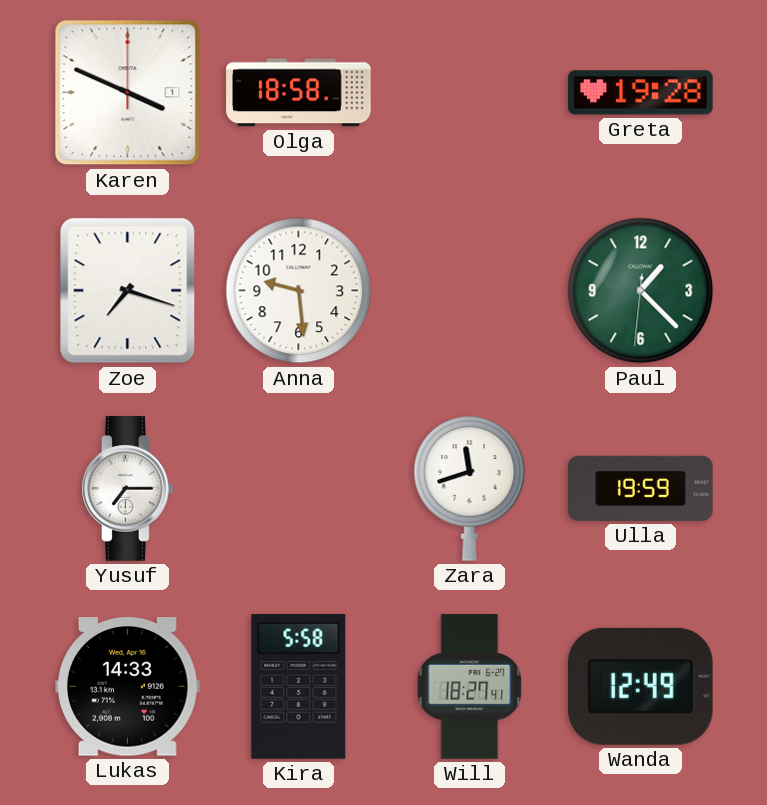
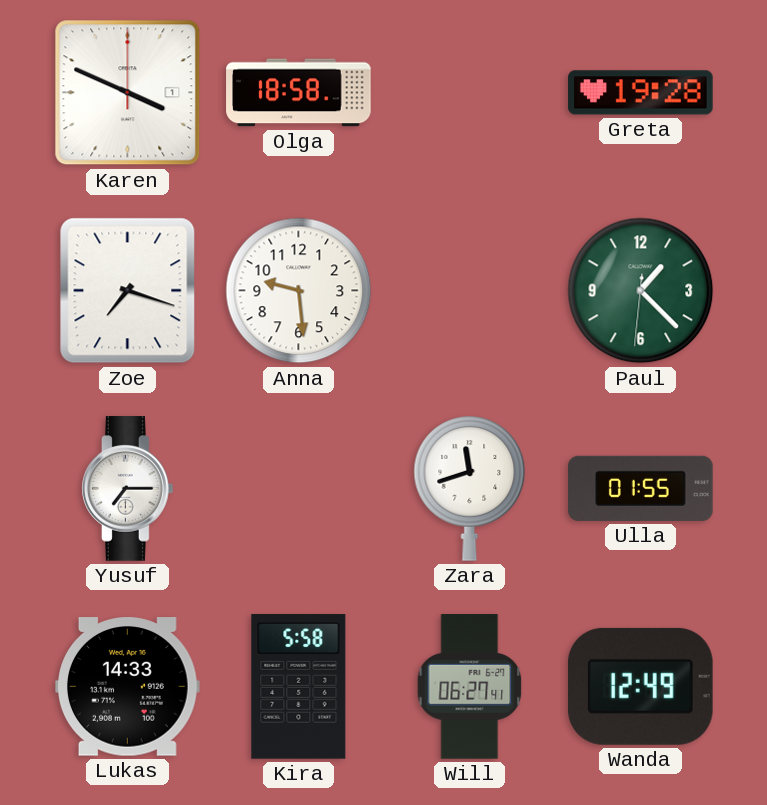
Ulla: 19:59 -> 01:55
Will: 18:27 -> 06:27
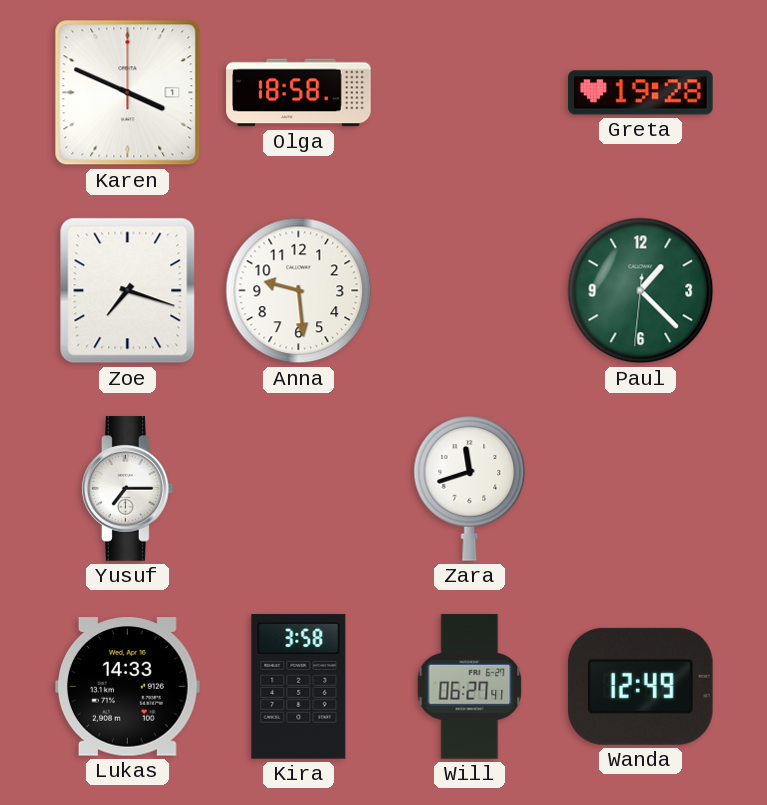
Ulla: 01:55 -> none
Kira: 5:58 -> 3:58
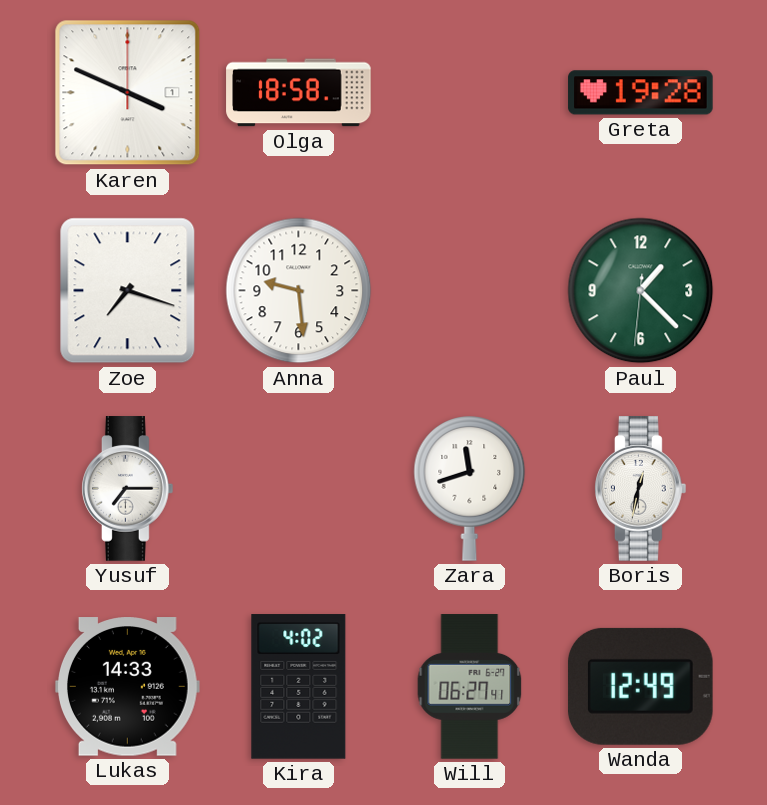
Boris: none -> 12:32
Kira: 3:58 -> 4:02
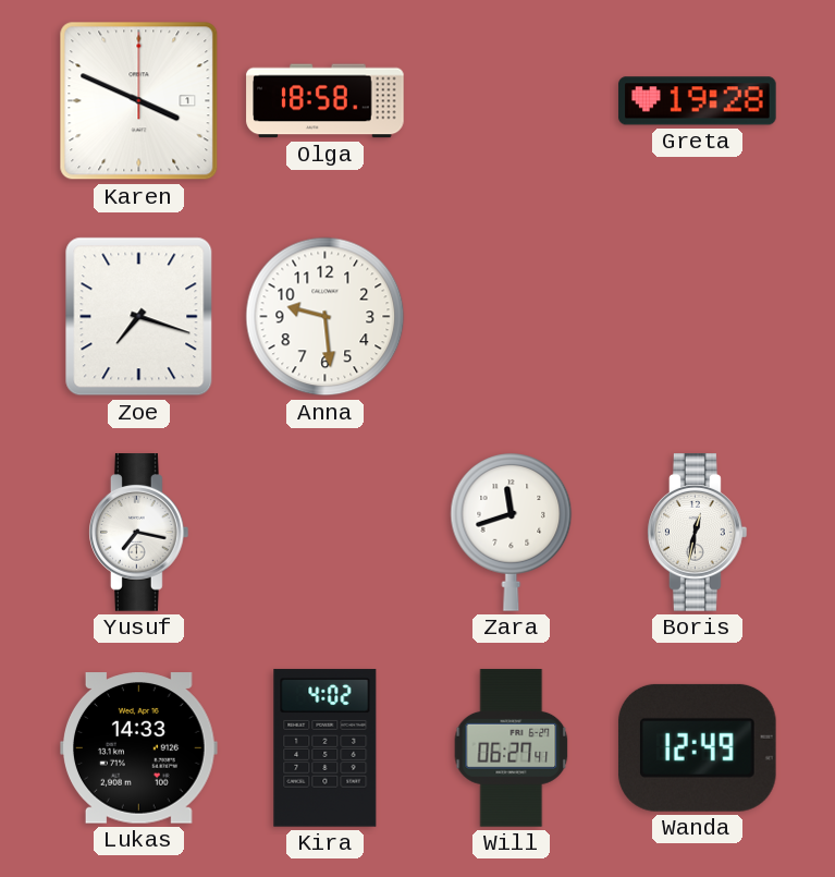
Paul: 1:22 -> none
Yusuf: 7:15 -> 7:17
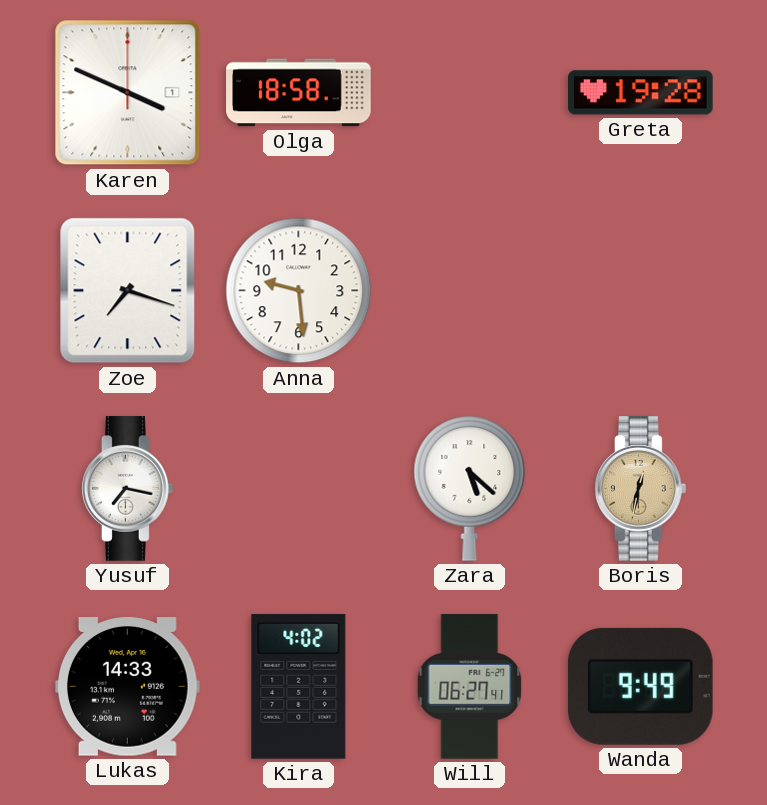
Zara: 11:42 -> 5:22
Boris dial: white -> champagne
Wanda: 12:49 -> 9:49
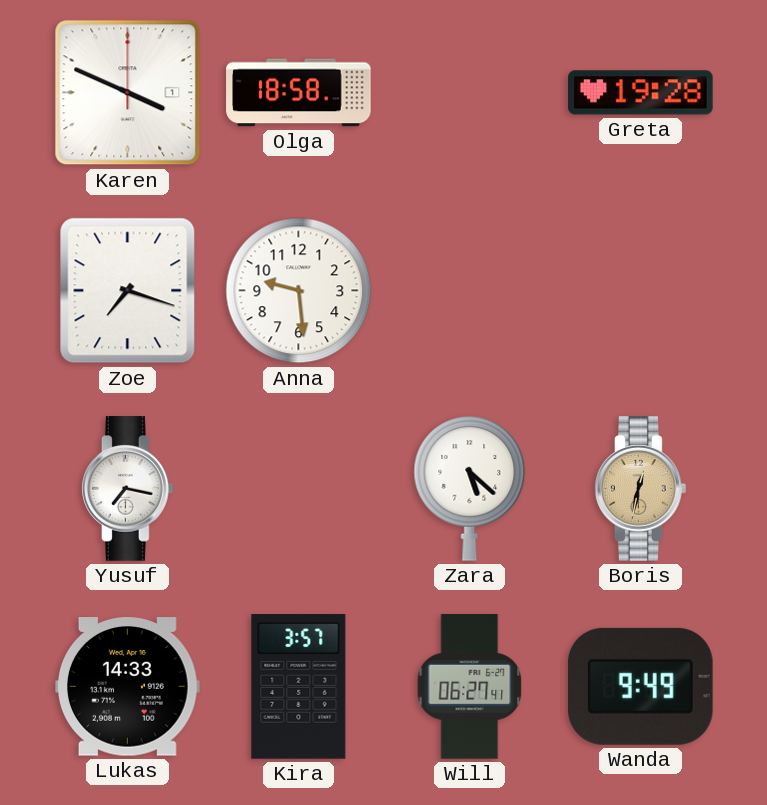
Kira: 4:02 -> 3:57
